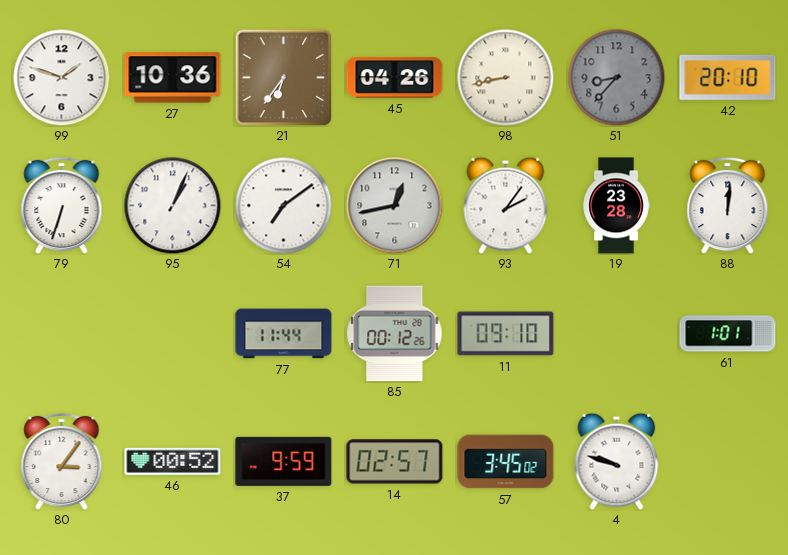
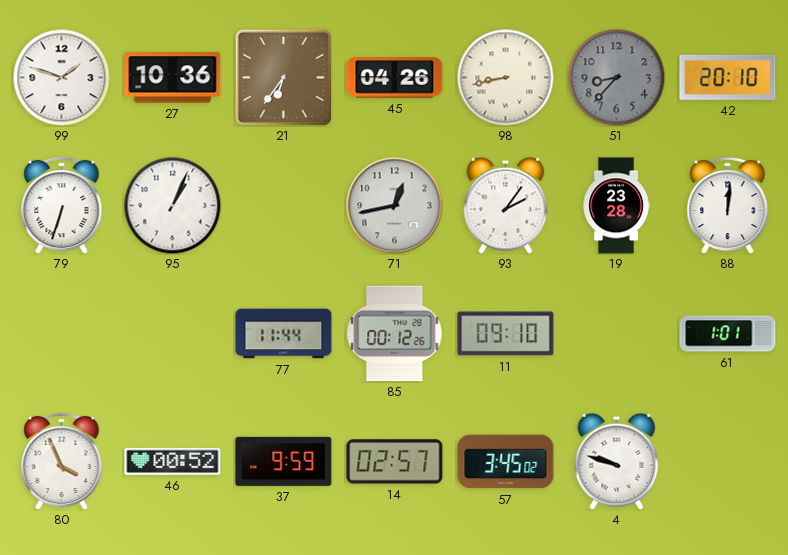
54: 7:09 -> none
80: 3:06 -> 3:56
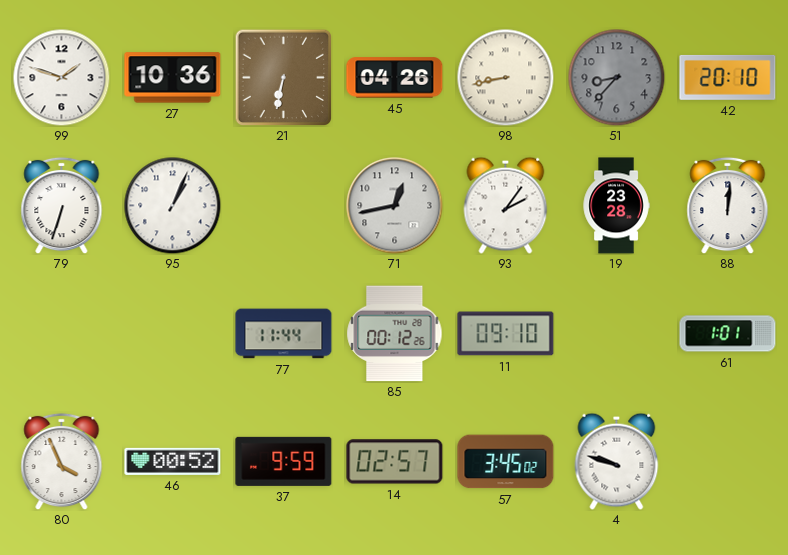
21: 6:36 -> 6:32
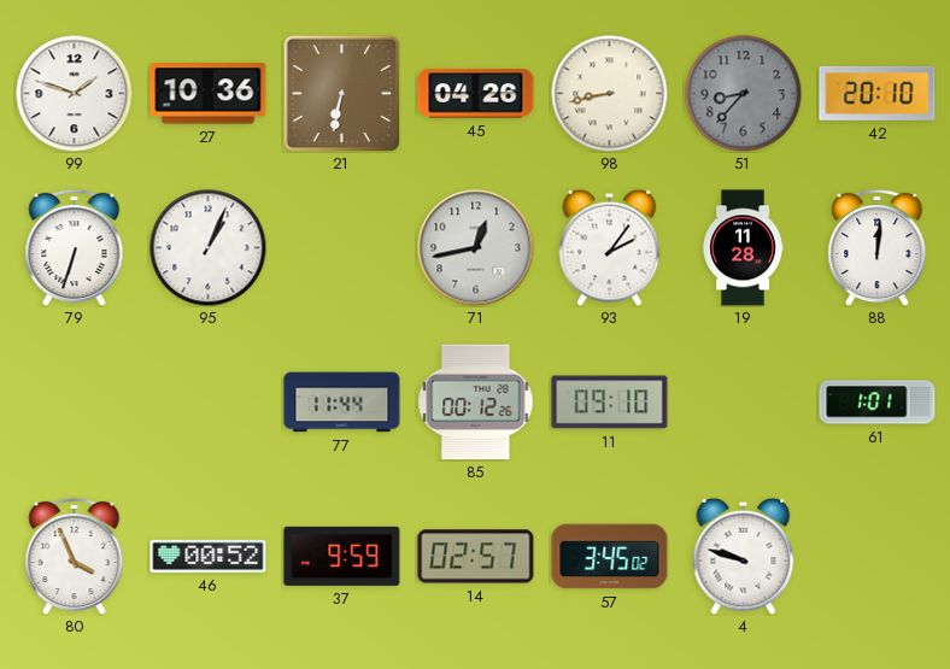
19: 23:28 -> 11:28
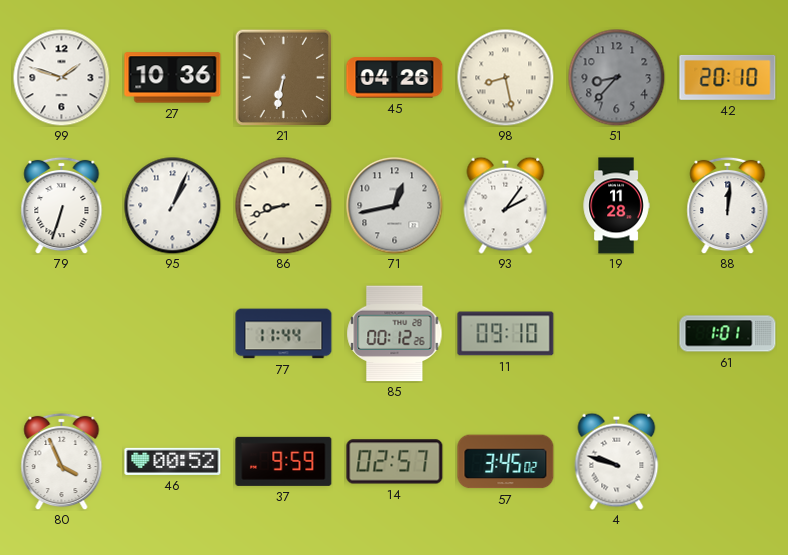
98: 8:43 -> 8:28
86: none -> 8:42
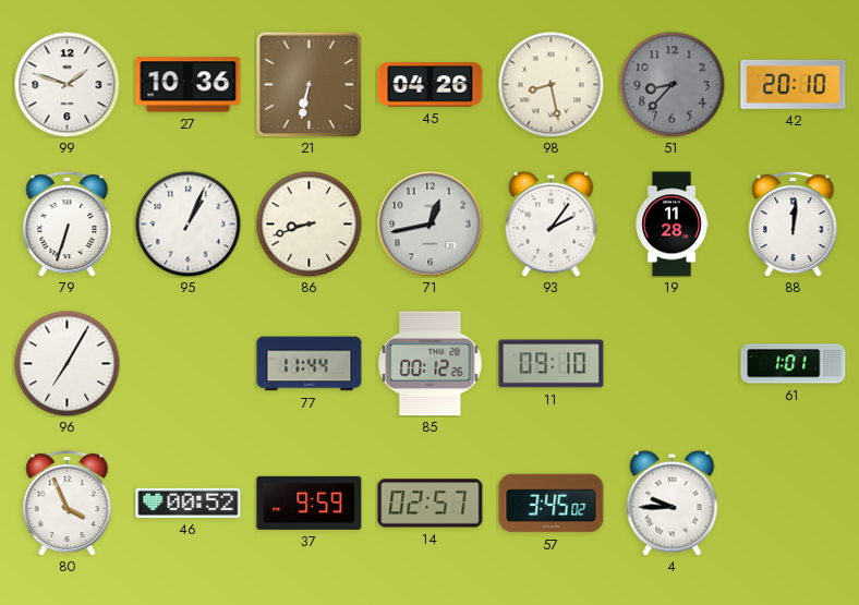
96: none -> 7:05
4: 9:48 -> 9:45
